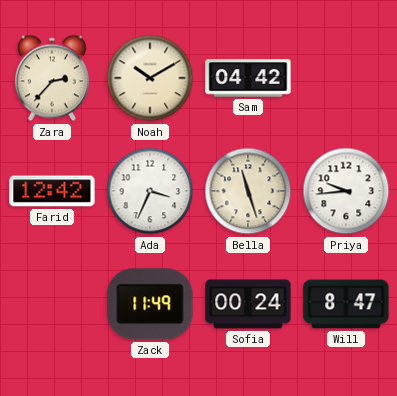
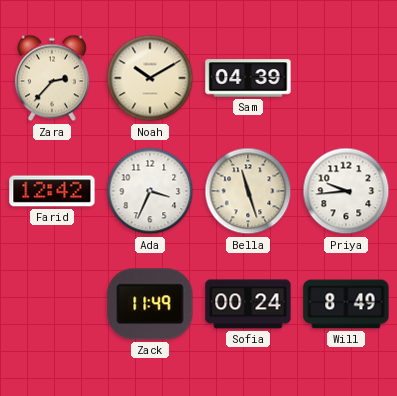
Sam: 04:42 -> 04:39
Will: 8:47 -> 8:49
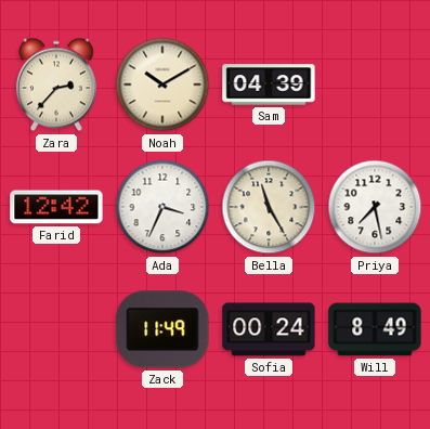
Bella: 11:27 -> 11:25
Priya: 9:44 -> 7:28
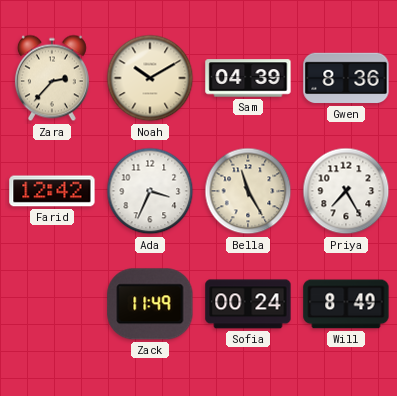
Gwen: none -> 8:36
Priya: 7:28 -> 7:25
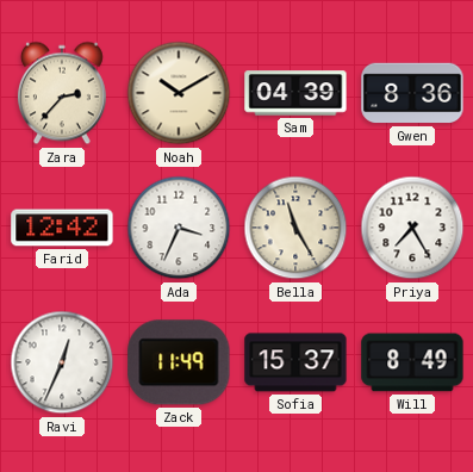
Ravi: none -> 12:34
Sofia: 00:24 -> 15:37
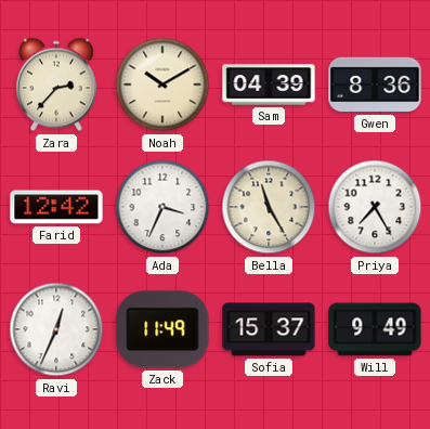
Will: 8:49 -> 9:49
